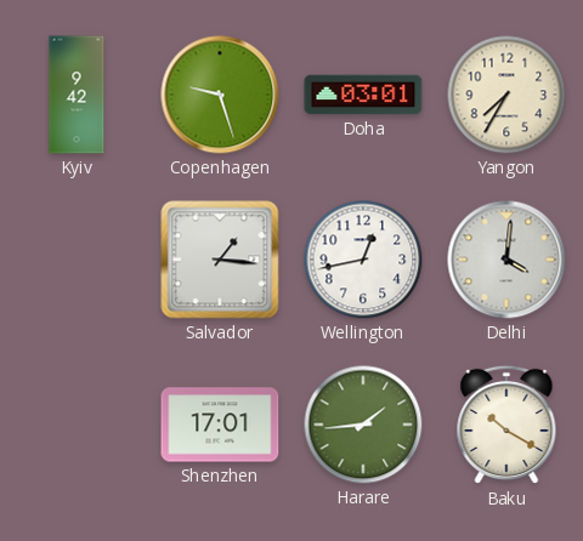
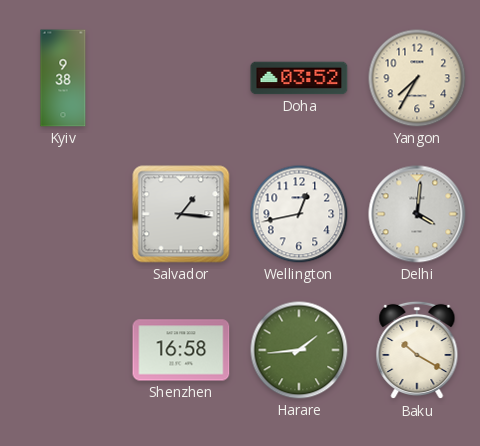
Kyiv: 9:42 -> 9:38
Copenhagen: 9:27 -> none
Doha: 03:01 -> 03:52
Shenzhen: 17:01 -> 16:58
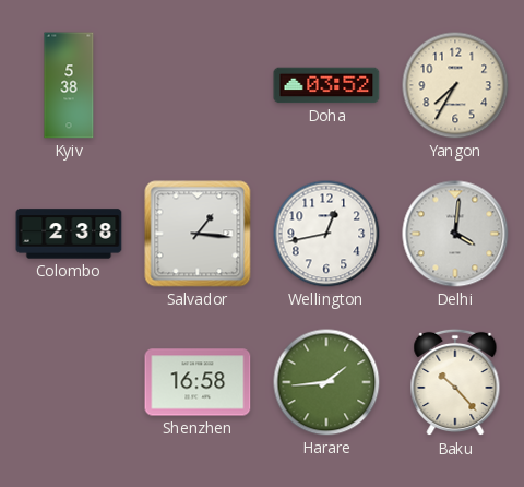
Kyiv: 9:38 -> 5:38
Colombo: none -> 2:38
Baku: 10:20 -> 10:23
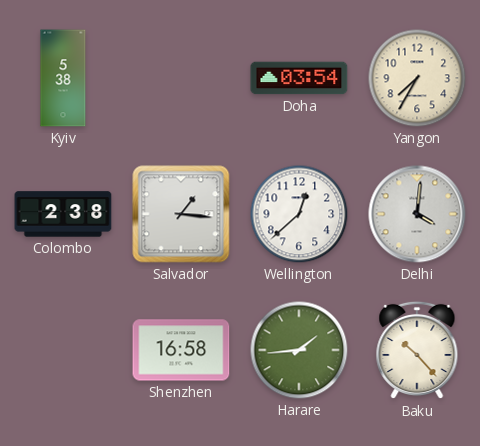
Doha: 03:52 -> 03:54
Wellington: 12:43 -> 12:38
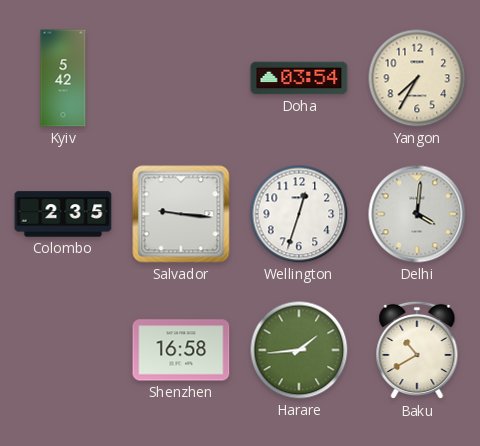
Kyiv: 5:38 -> 5:42
Colombo: 2:38 -> 2:35
Salvador: 1:16 -> 9:16
Wellington: 12:38 -> 12:33
Baku: 10:23 -> 10:40
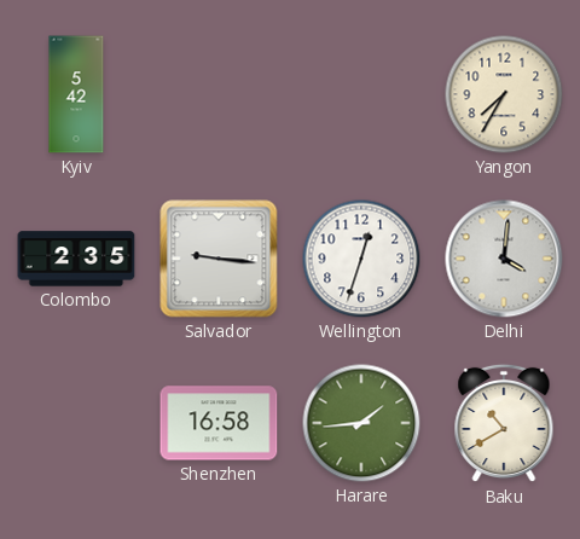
Doha: 03:54 -> none
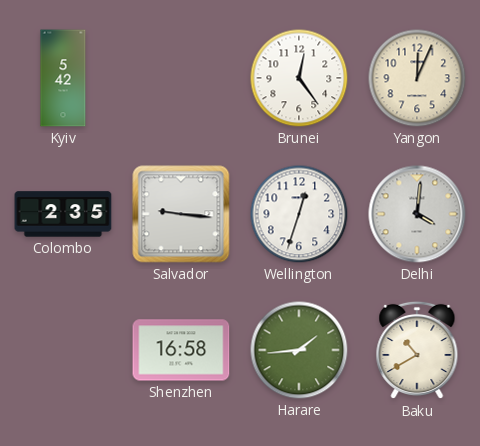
Brunei: none -> 12:24
Yangon: 7:35 -> 12:04
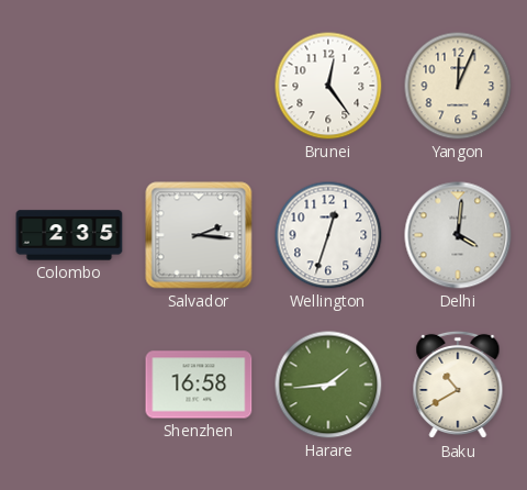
Kyiv: 5:42 -> none
Salvador: 9:16 -> 2:16
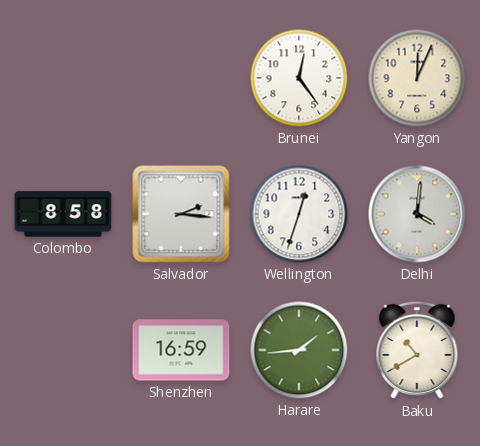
Colombo: 2:35 -> 8:58
Shenzhen: 16:58 -> 16:59
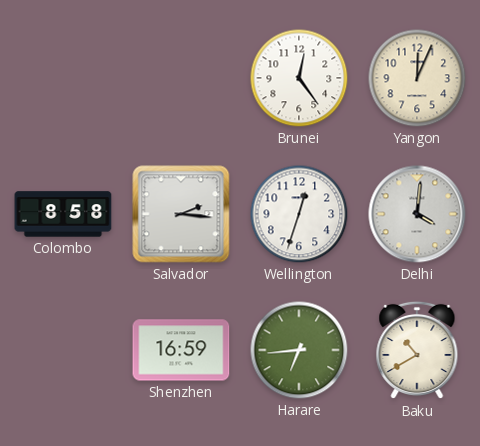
Harare: 1:44 -> 6:44
